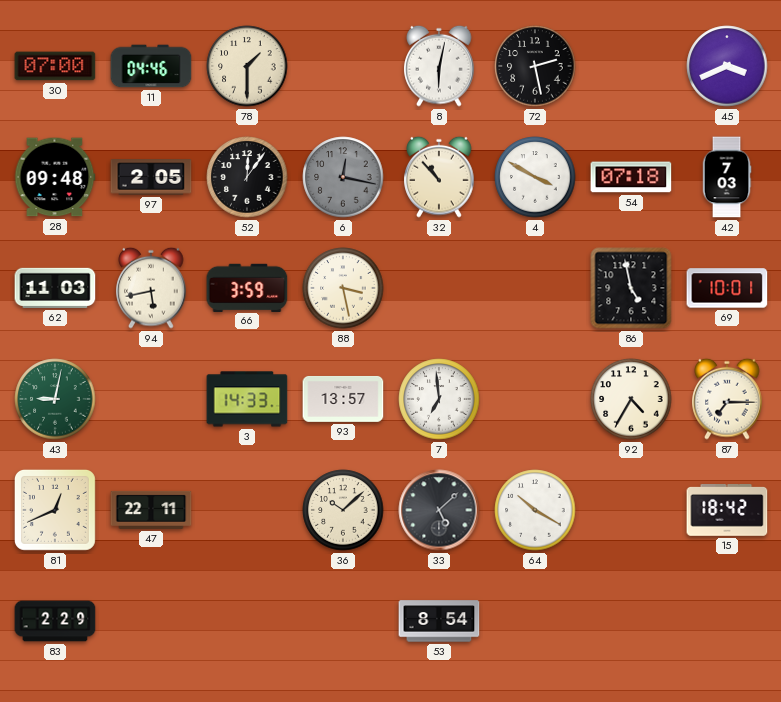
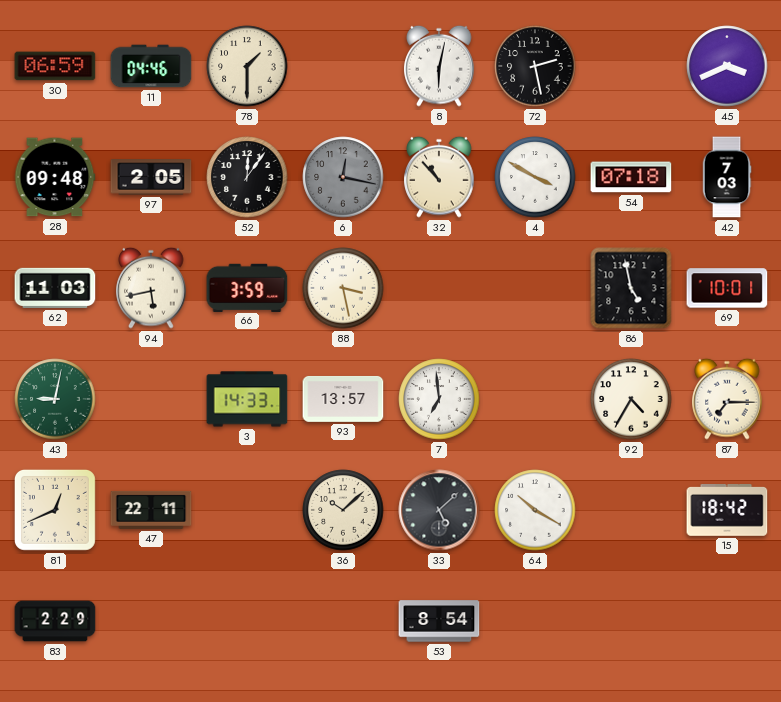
30: 07:00 -> 06:59
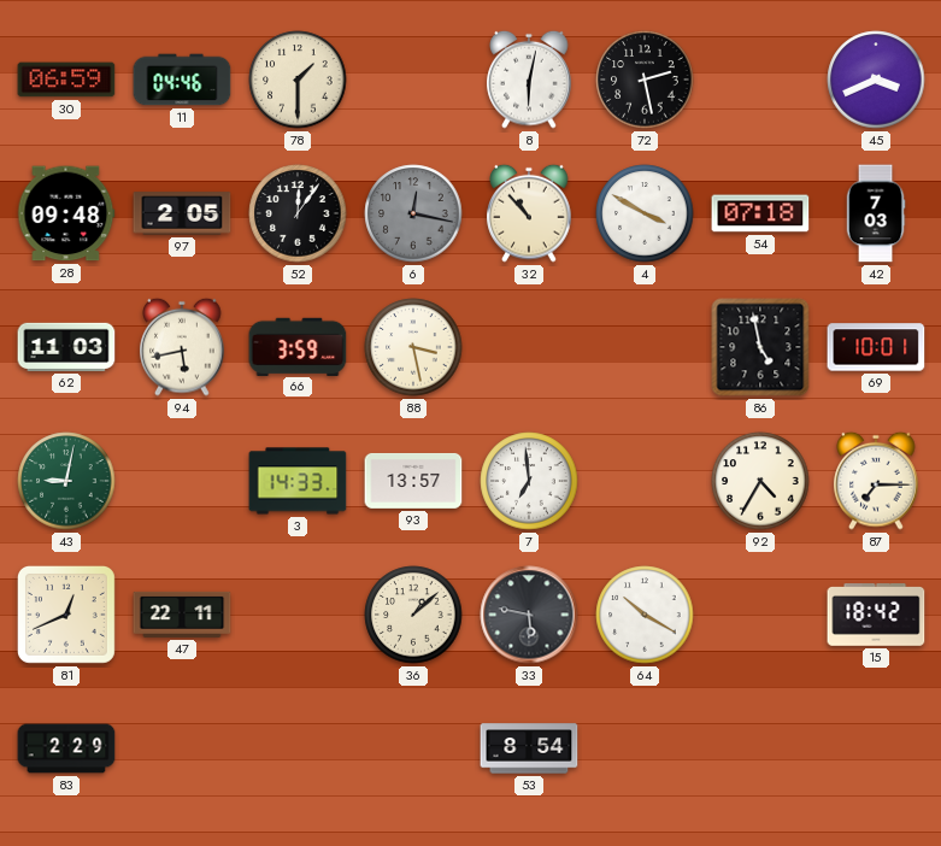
36: 10:08 -> 1:08
33: 5:08 -> 5:47
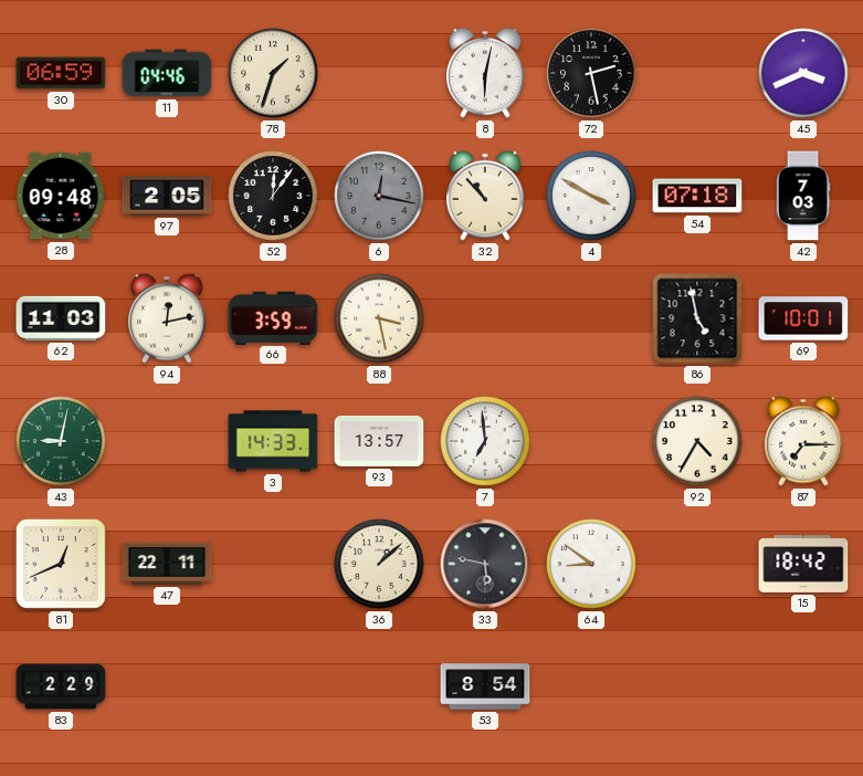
78: 1:30 -> 1:33
94: 5:43 -> 12:13
64: 10:20 -> 8:51
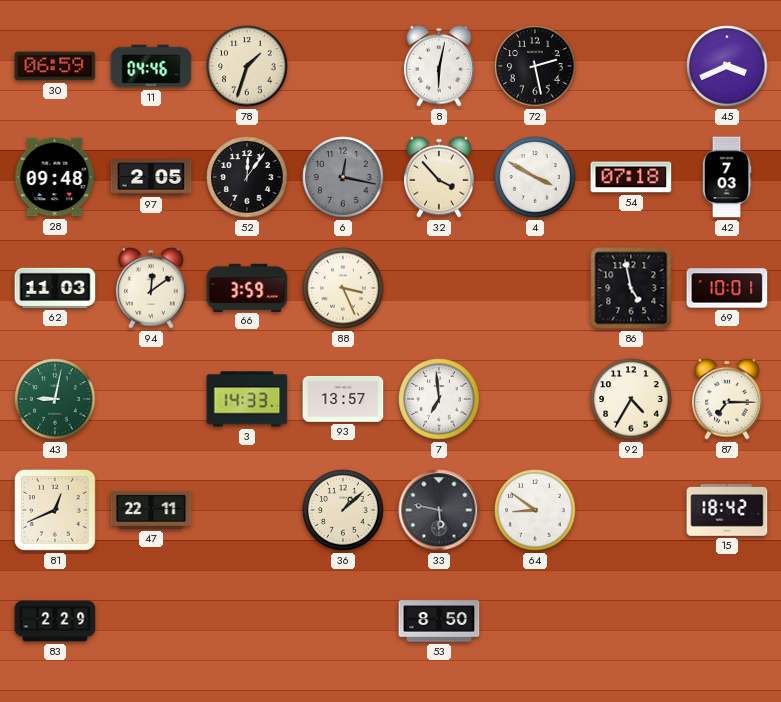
32: 10:53 -> 3:53
94: 12:13 -> 12:09
88: 3:28 -> 3:26
53: 8:54 -> 8:50
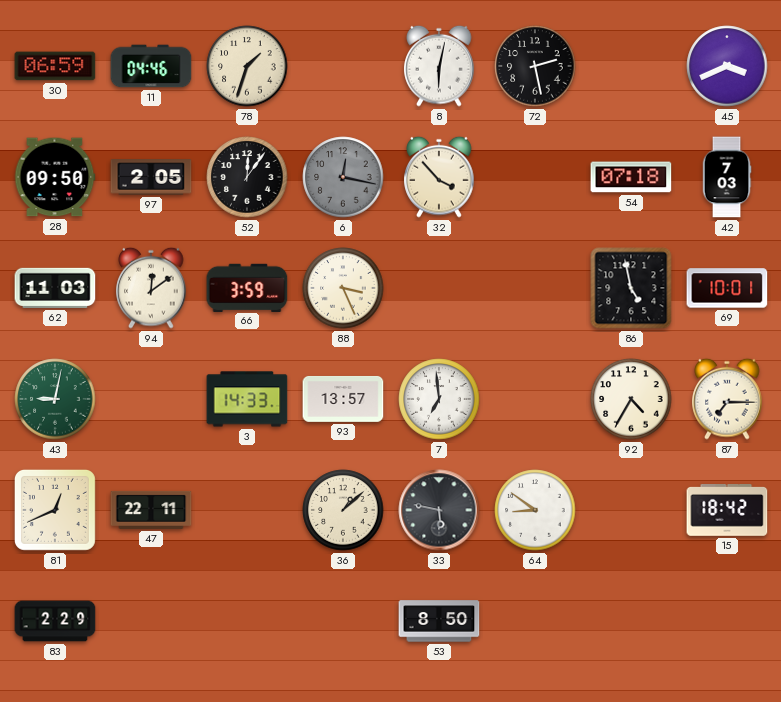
28: 09:48 -> 09:50
4: 3:50 -> none
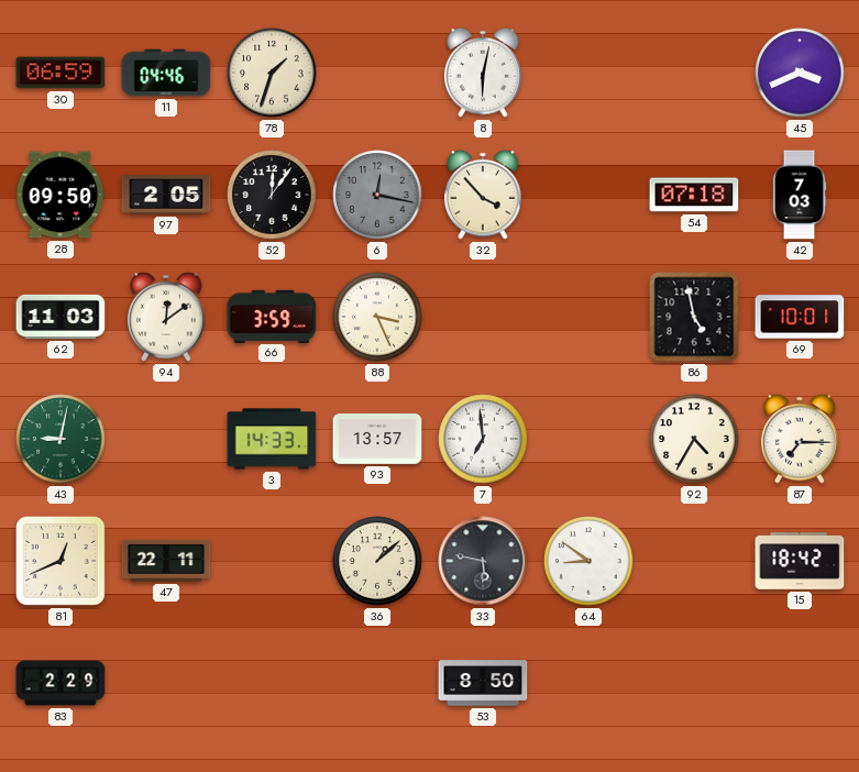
72: 2:28 -> none
